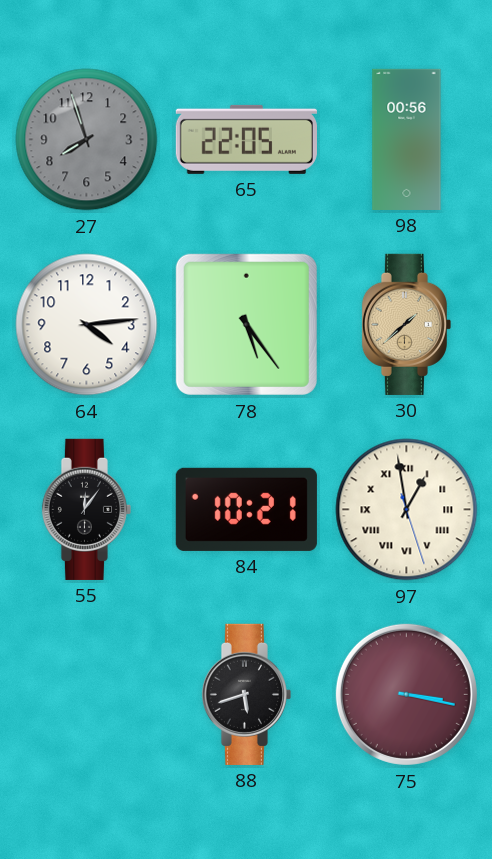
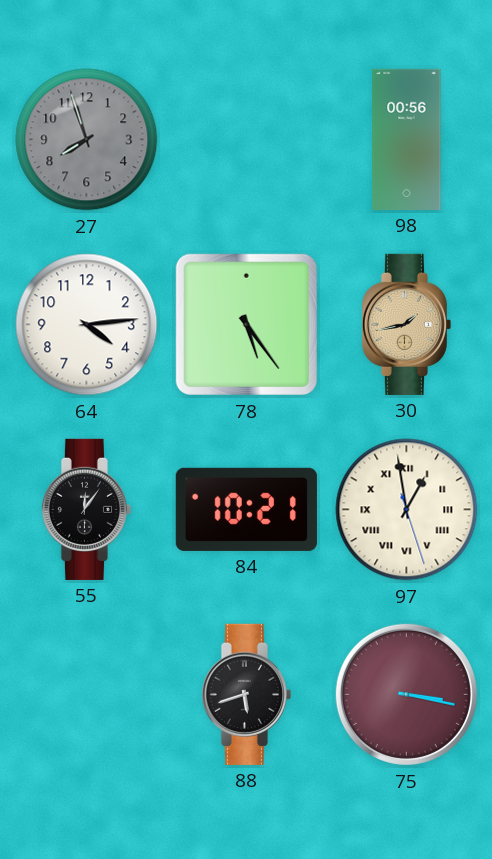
65: 22:05 -> none
30: 1:38 -> 1:43
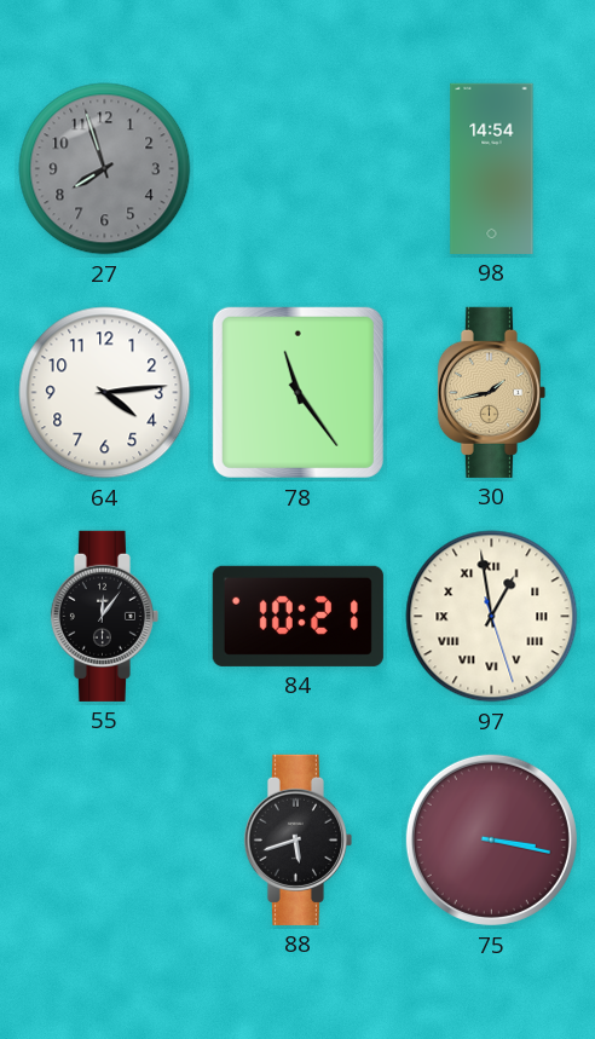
98: 00:56 -> 14:54
78: 5:24 -> 11:24
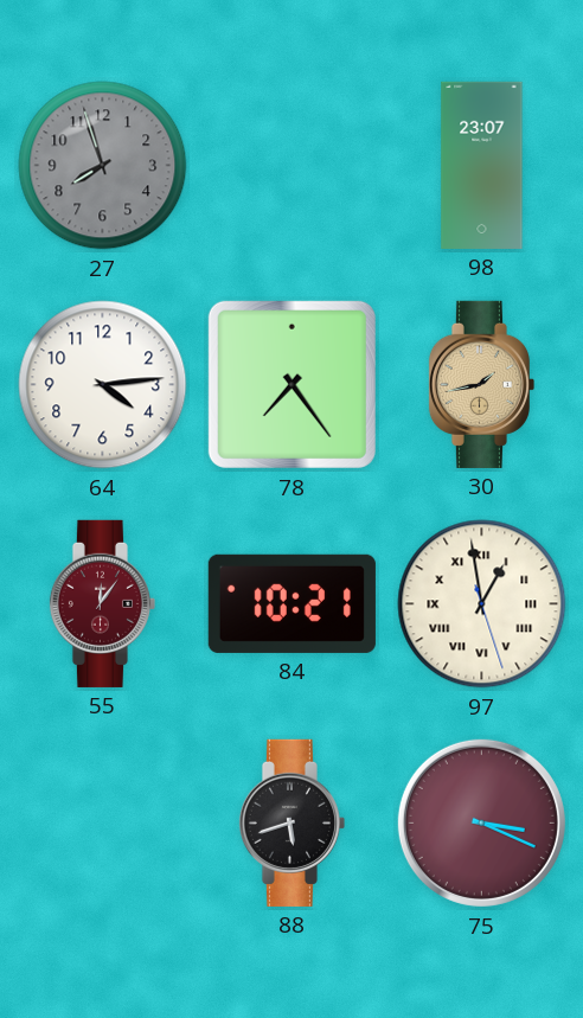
98: 14:54 -> 23:07
78: 11:24 -> 7:24
55 dial: black -> burgundy
75: 3:17 -> 3:19
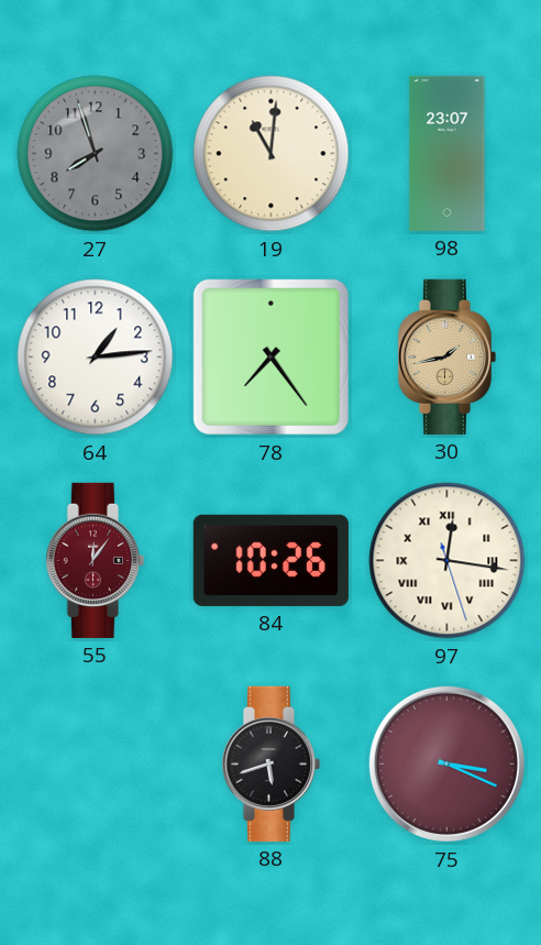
19: none -> 11:01
64: 4:14 -> 1:14
84: 10:21 -> 10:26
97: 12:58 -> 12:16
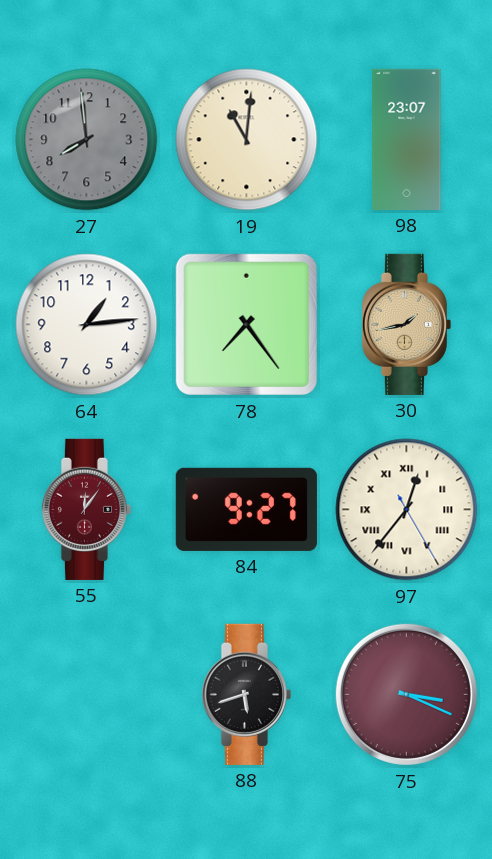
27: 7:57 -> 7:59
84: 10:26 -> 9:27
97: 12:16 -> 12:36
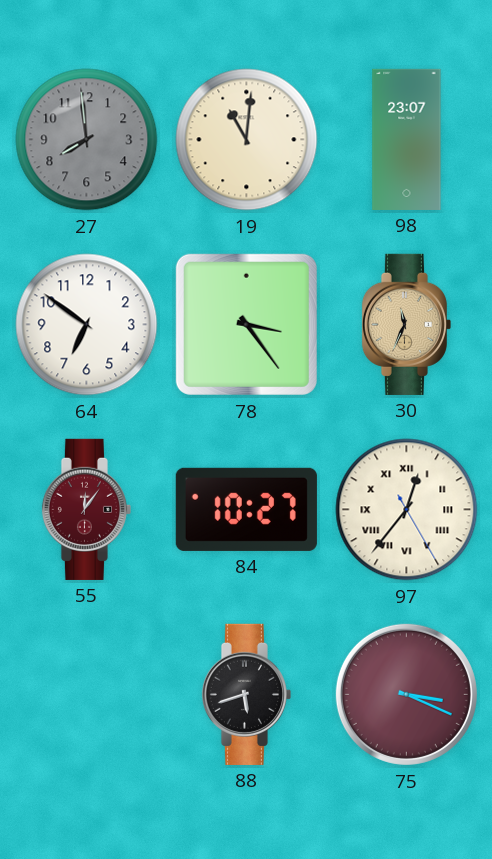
64: 1:14 -> 6:51
78: 7:24 -> 3:24
30: 1:43 -> 11:34
84: 9:27 -> 10:27
